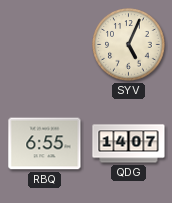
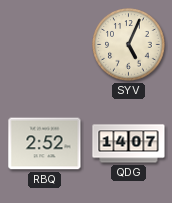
RBQ: 6:55 -> 2:52
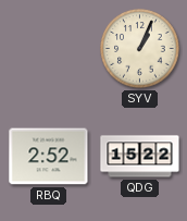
SYV: 5:04 -> 1:04
QDG: 14:07 -> 15:22
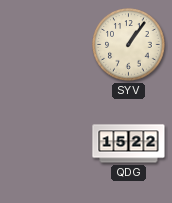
SYV: 1:04 -> 1:06
RBQ: 2:52 -> none
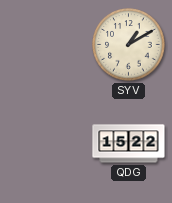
SYV: 1:06 -> 1:10
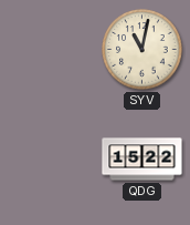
SYV: 1:10 -> 11:02
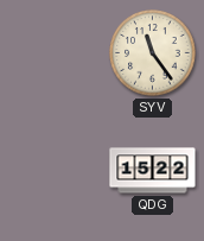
SYV: 11:02 -> 11:24
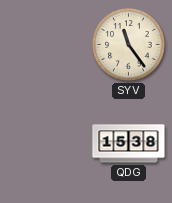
QDG: 15:22 -> 15:38
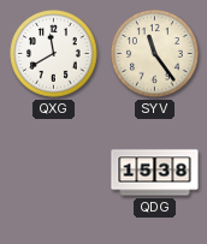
QXG: none -> 11:40
